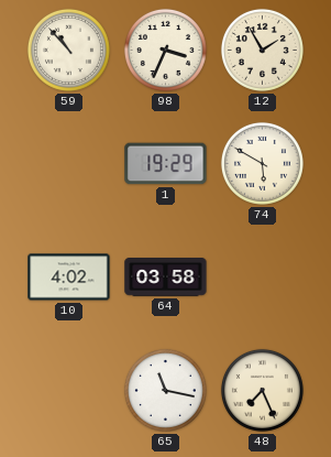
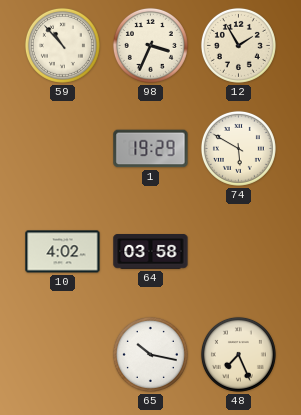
65: 11:17 -> 10:17
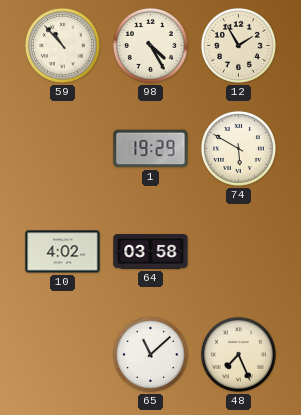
98: 3:34 -> 4:25
65: 10:17 -> 11:08
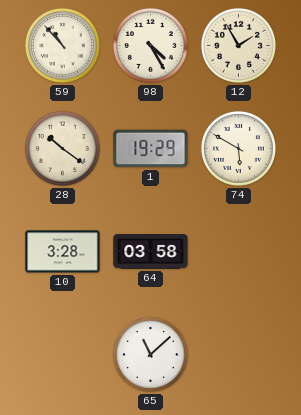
28: none -> 10:21
10: 4:02 -> 3:28
48: 7:26 -> none
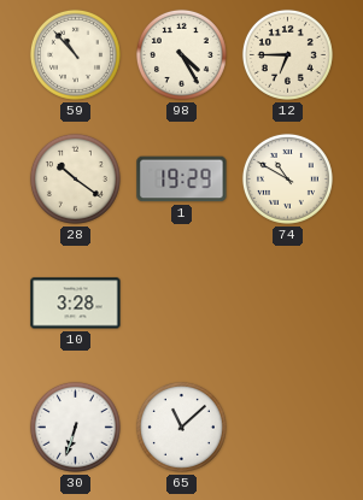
12: 1:55 -> 6:45
74: 5:50 -> 10:50
64: 03:58 -> none
30: none -> 6:33
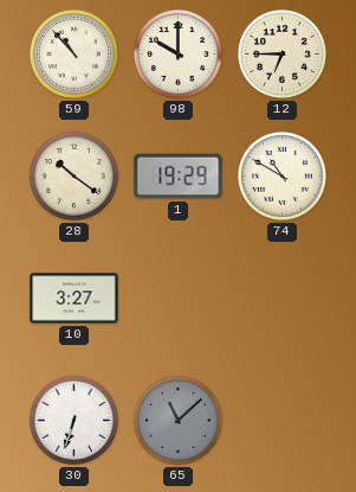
98: 4:25 -> 10:00
10: 3:28 -> 3:27
65 dial: white -> grey
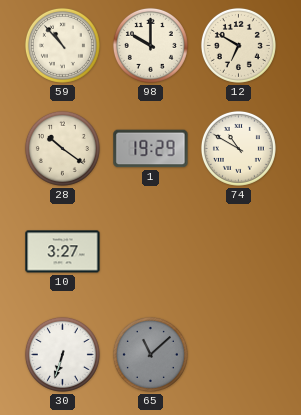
12: 6:45 -> 6:50
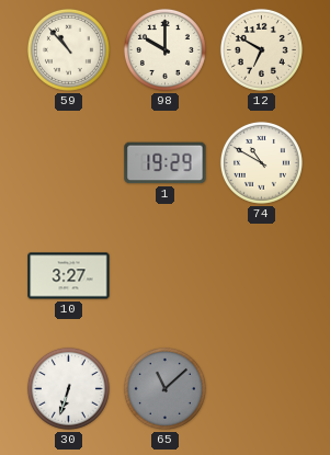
28: 10:21 -> none
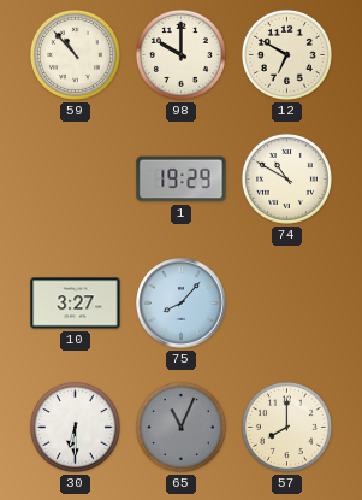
75: none -> 8:07
30: 6:33 -> 6:30
65: 11:08 -> 11:04
57: none -> 8:00
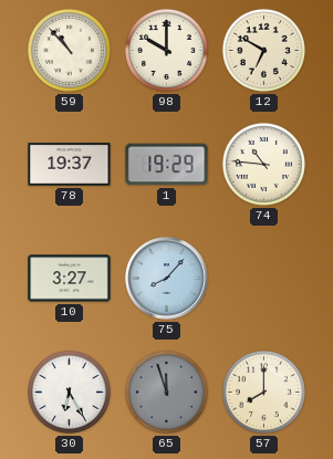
78: none -> 19:37
74: 10:50 -> 10:46
30: 6:30 -> 6:25
65: 11:04 -> 11:57
